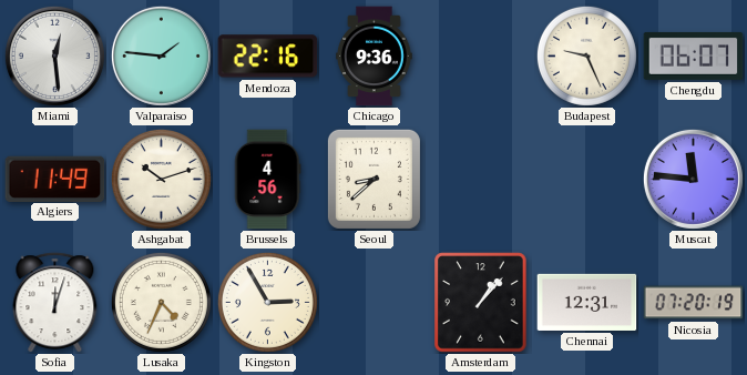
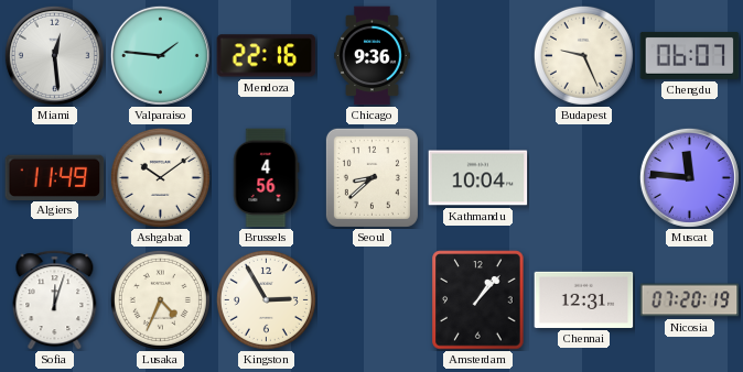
Ashgabat: 10:12 -> 10:09
Kathmandu: none -> 10:04
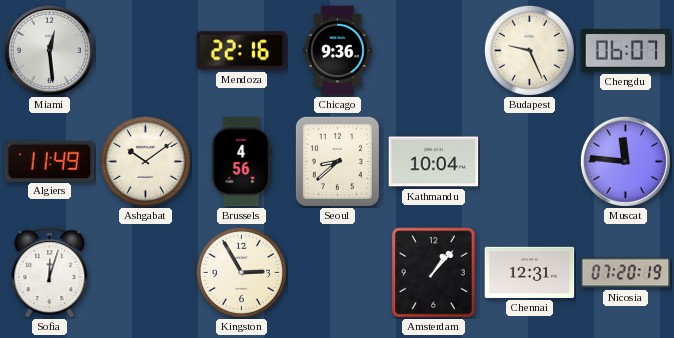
Valparaiso: 1:46 -> none
Lusaka: 4:34 -> none
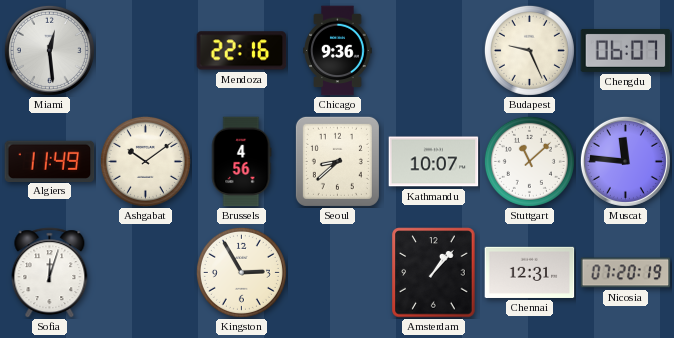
Kathmandu: 10:04 -> 10:07
Stuttgart: none -> 11:08
